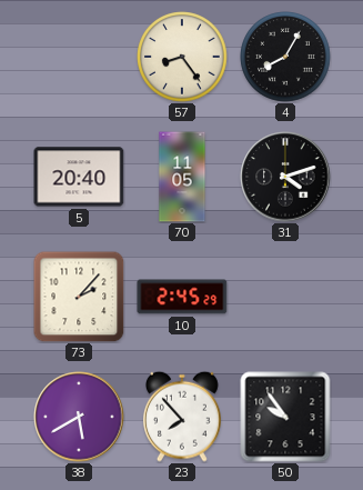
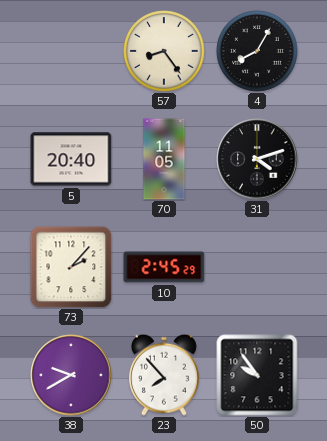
38: 5:40 -> 9:40
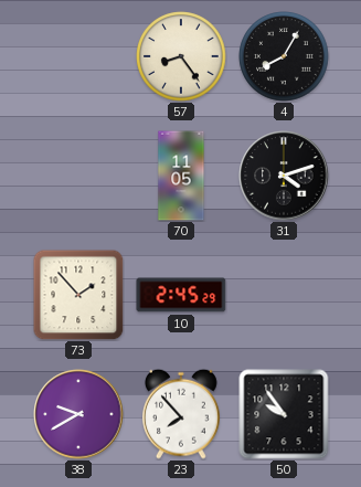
5: 20:40 -> none
73: 2:07 -> 1:53
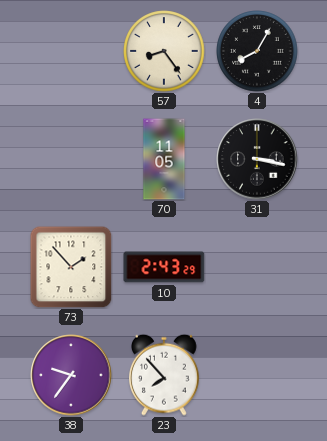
31: 4:12 -> 3:17
10: 2:45 -> 2:43
38: 9:40 -> 9:36
50: 9:54 -> none
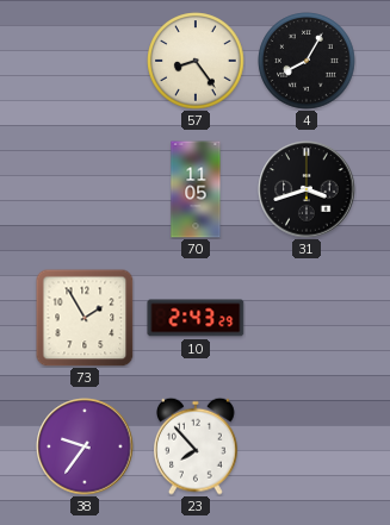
31: 3:17 -> 3:42
73: 1:53 -> 1:55
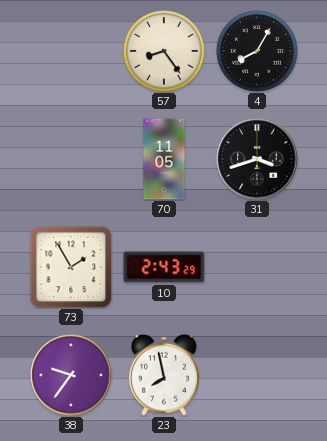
23: 7:53 -> 7:58
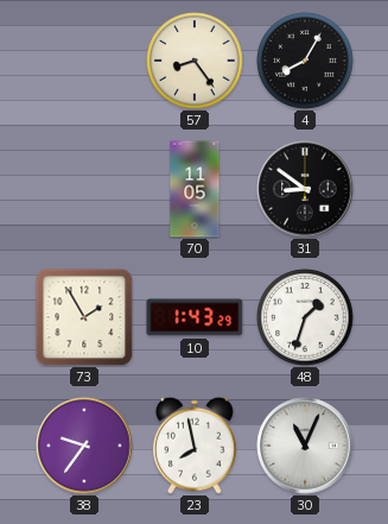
31: 3:42 -> 8:51
10: 2:43 -> 1:43
48: none -> 1:33
30: none -> 11:04
